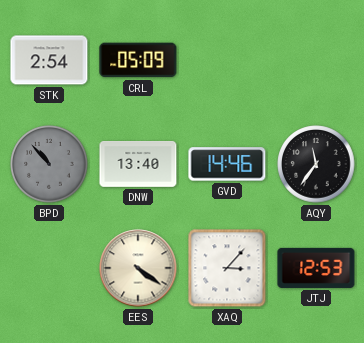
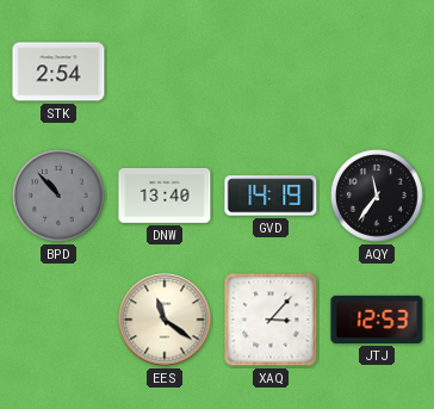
CRL: 05:09 -> none
GVD: 14:46 -> 14:19
EES: 4:21 -> 11:21
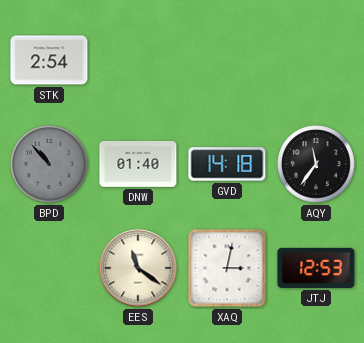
DNW: 13:40 -> 01:40
GVD: 14:19 -> 14:18
XAQ: 3:07 -> 3:02
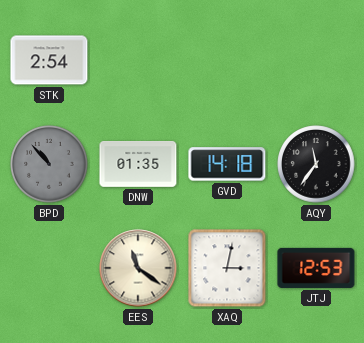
DNW: 01:40 -> 01:35
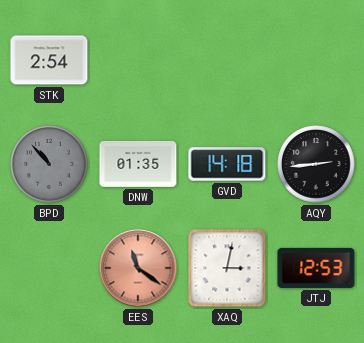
AQY: 11:36 -> 2:44
EES dial: cream -> salmon
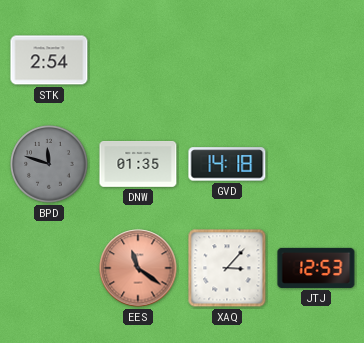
BPD: 10:53 -> 11:48
AQY: 2:44 -> none
XAQ: 3:02 -> 3:07
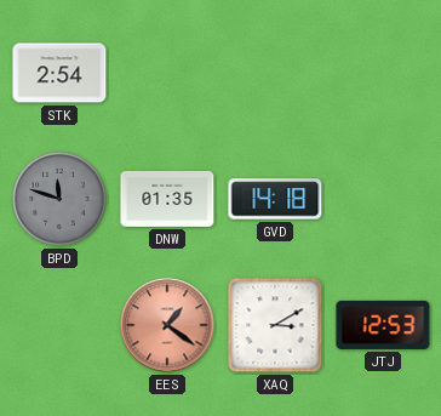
EES: 11:21 -> 1:21
XAQ: 3:07 -> 3:10
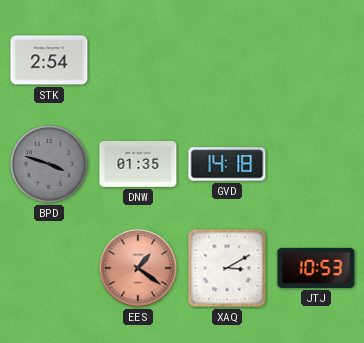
BPD: 11:48 -> 3:48
JTJ: 12:53 -> 10:53
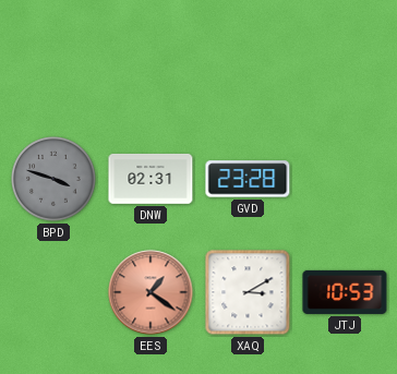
STK: 2:54 -> none
DNW: 01:35 -> 02:31
GVD: 14:18 -> 23:28
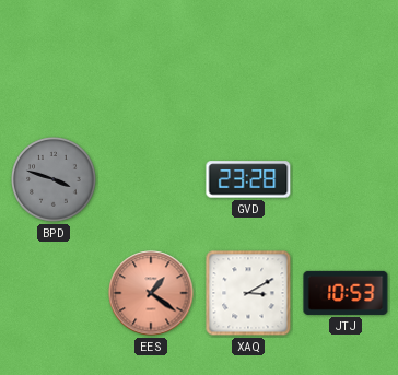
DNW: 02:31 -> none
